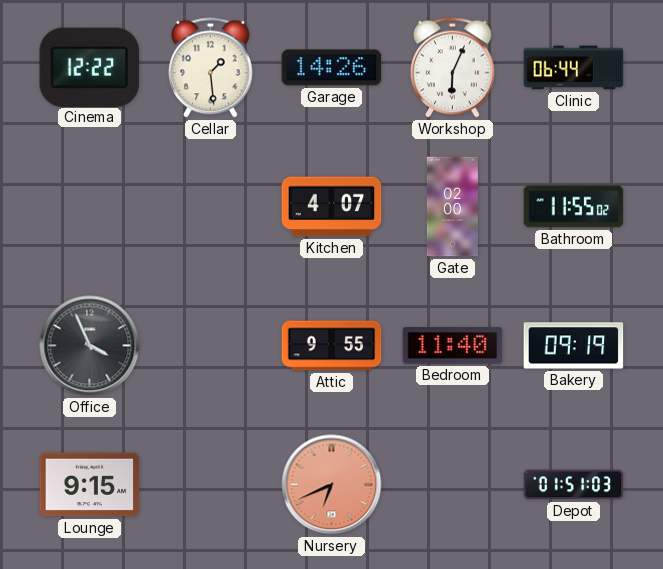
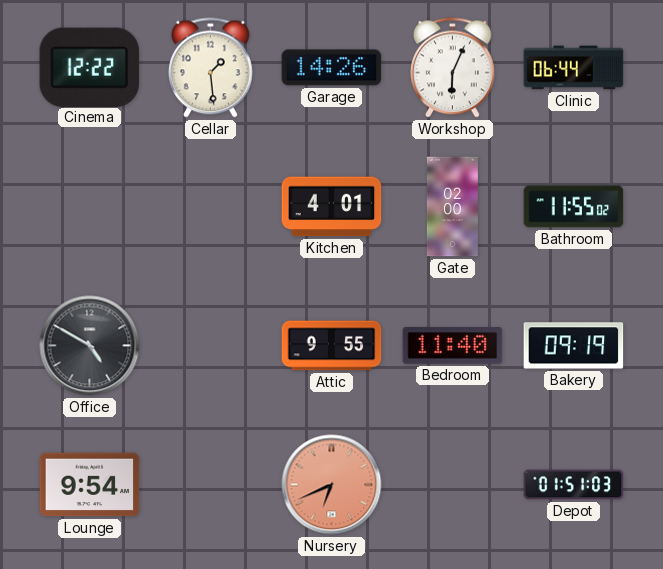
Kitchen: 4:07 -> 4:01
Office: 3:56 -> 4:50
Lounge: 9:15 -> 9:54
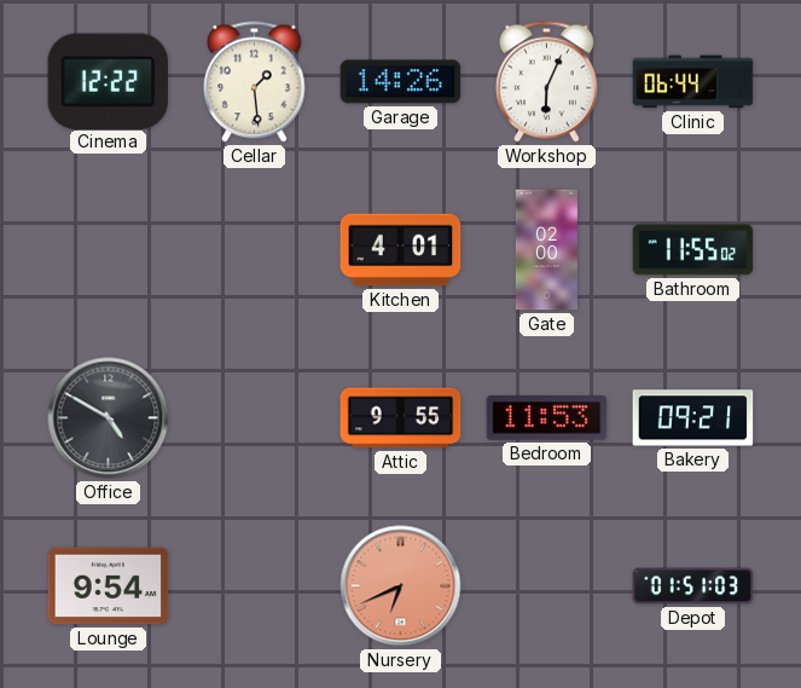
Bedroom: 11:40 -> 11:53
Bakery: 09:19 -> 09:21
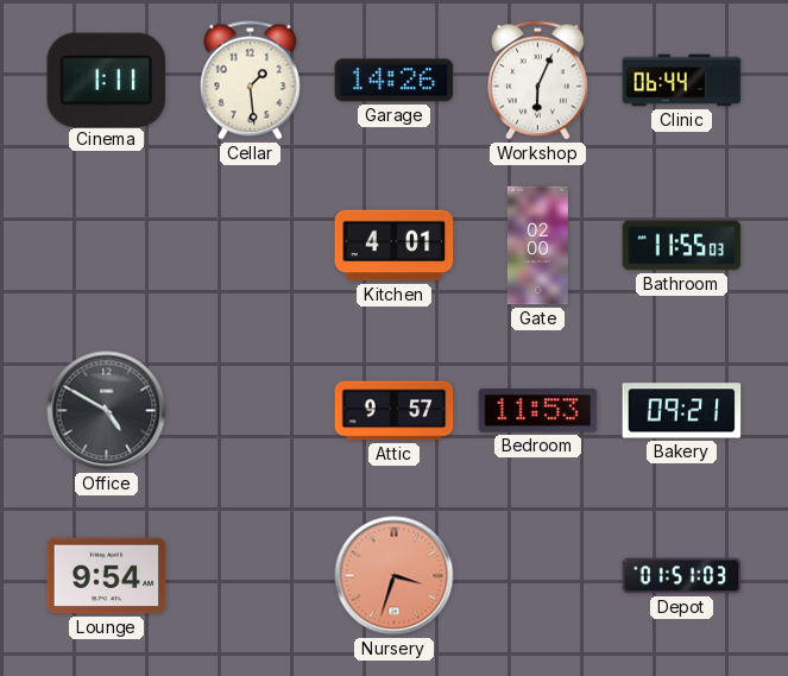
Cinema: 12:22 -> 1:11
Bathroom: 11:55:02 -> 11:55:03
Attic: 9:55 -> 9:57
Nursery: 6:41 -> 3:33
